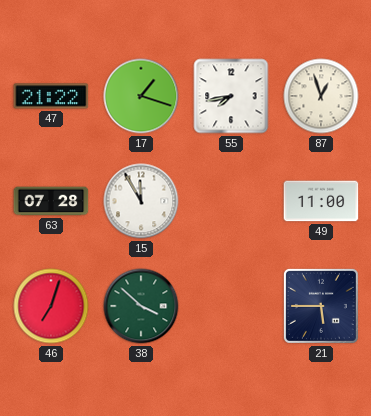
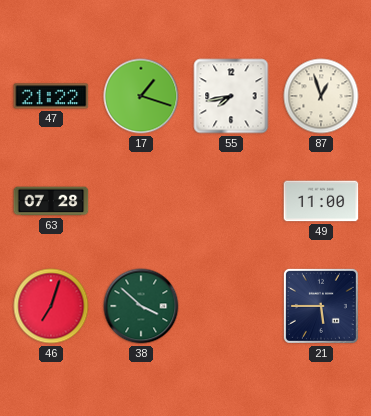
15: 11:55 -> none
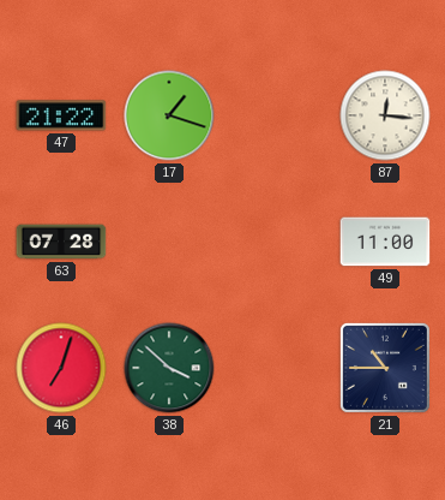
55: 7:43 -> none
87: 12:57 -> 12:16
21: 5:45 -> 10:45
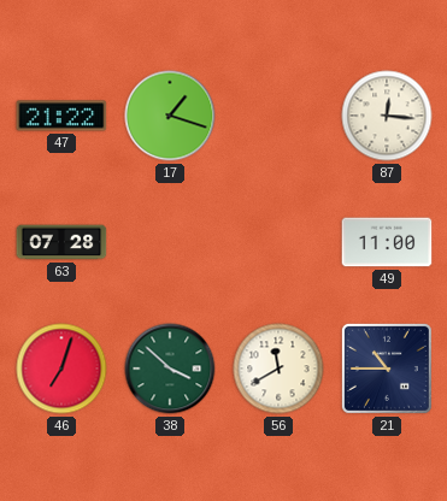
56: none -> 11:40
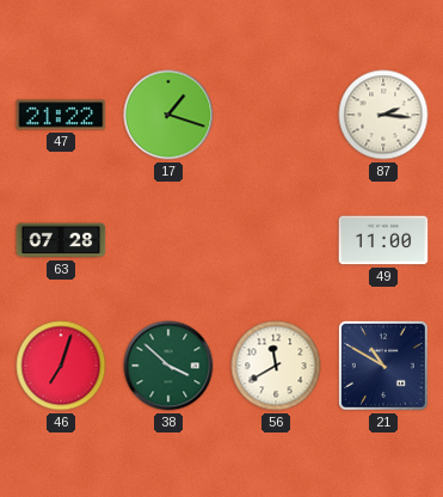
87: 12:16 -> 2:16
21: 10:45 -> 10:50
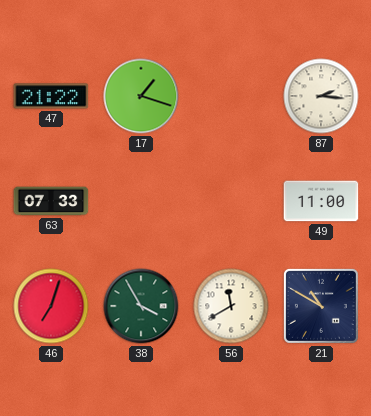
63: 07:28 -> 07:33
38: 3:52 -> 3:55
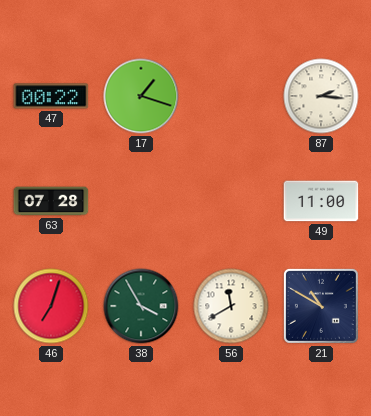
47: 21:22 -> 00:22
63: 07:33 -> 07:28
